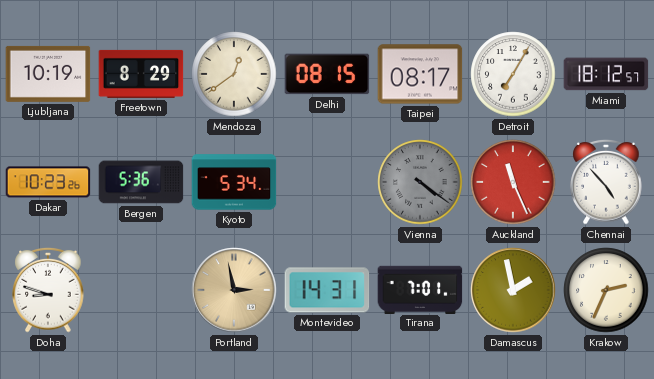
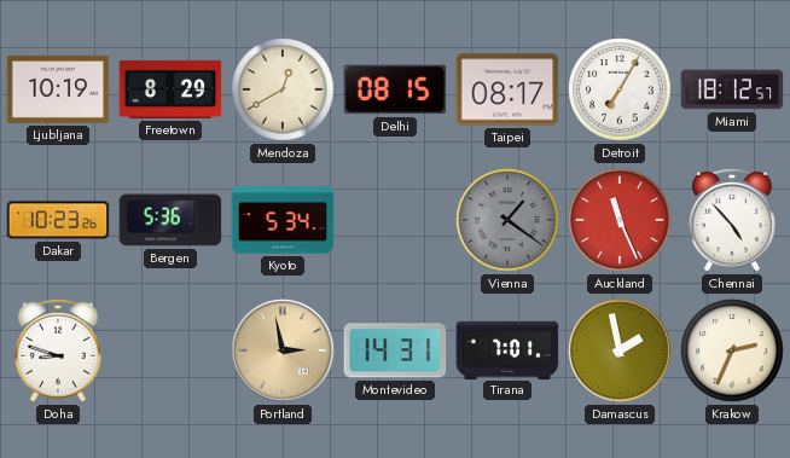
Mendoza: 12:39 -> 12:40
Vienna: 4:21 -> 1:21
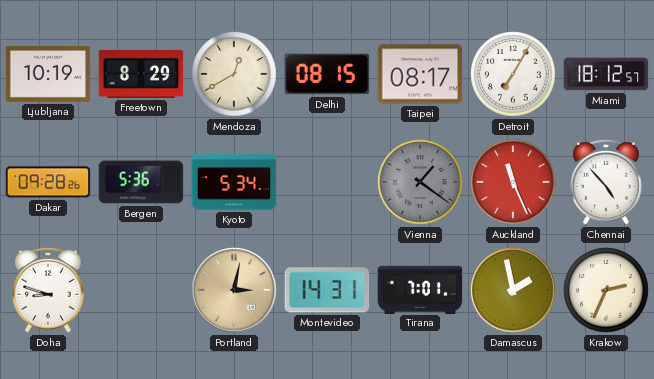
Dakar: 10:23 -> 09:28
Portland: 2:58 -> 3:02
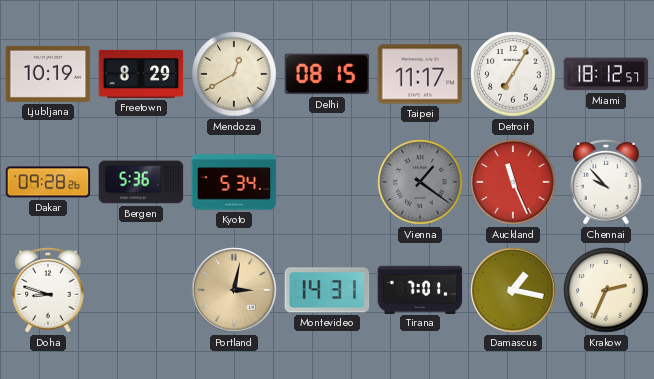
Taipei: 08:17 -> 11:17
Chennai: 4:53 -> 9:53
Damascus: 1:58 -> 1:17
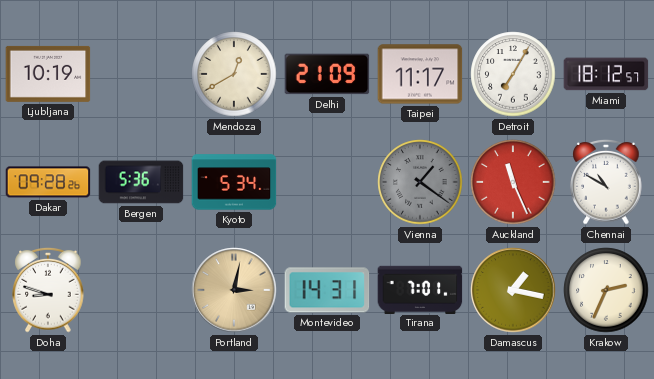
Freetown: 8:29 -> none
Delhi: 08:15 -> 21:09
Chennai: 9:53 -> 10:50
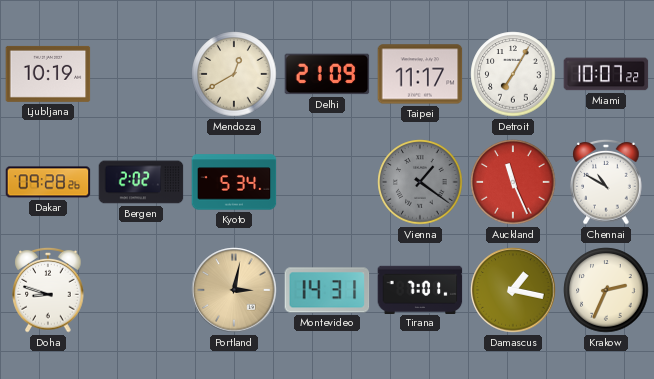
Miami: 18:12 -> 10:07
Bergen: 5:36 -> 2:02
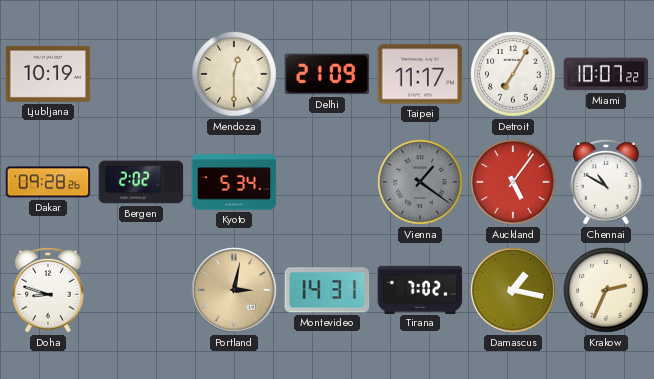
Mendoza: 12:40 -> 12:30
Auckland: 11:26 -> 5:06
Tirana: 7:01 -> 7:02
